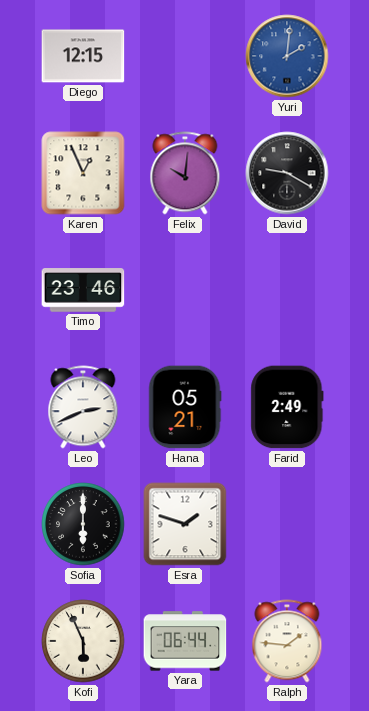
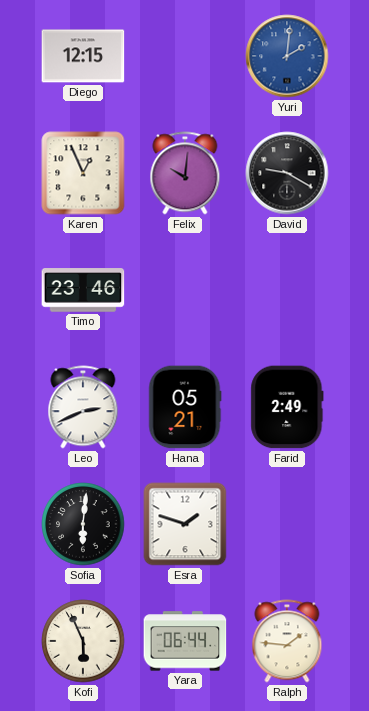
Sofia: 6:00 -> 6:01
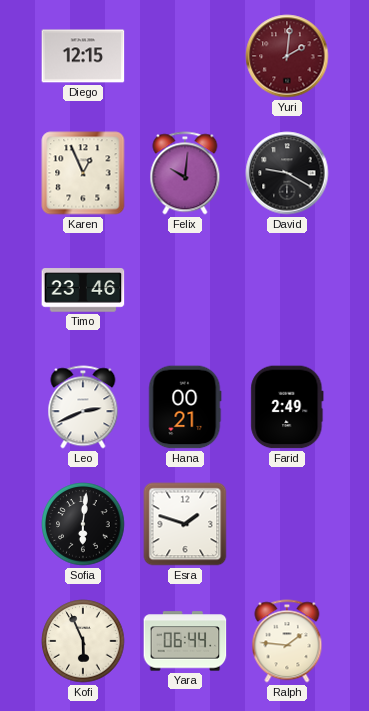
Yuri dial: blue -> burgundy
Hana: 05:21 -> 00:21
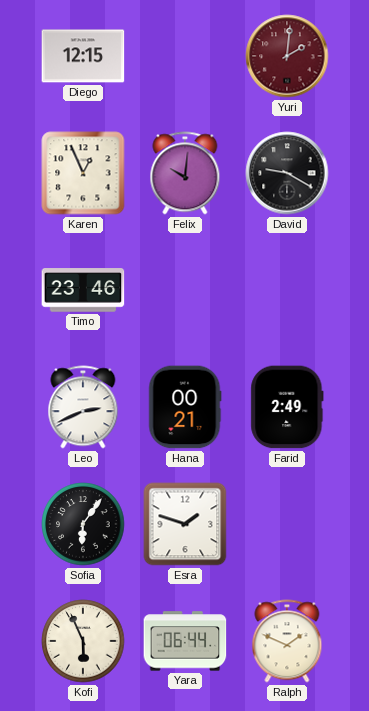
Sofia: 6:01 -> 6:06
Ralph: 1:46 -> 1:49
